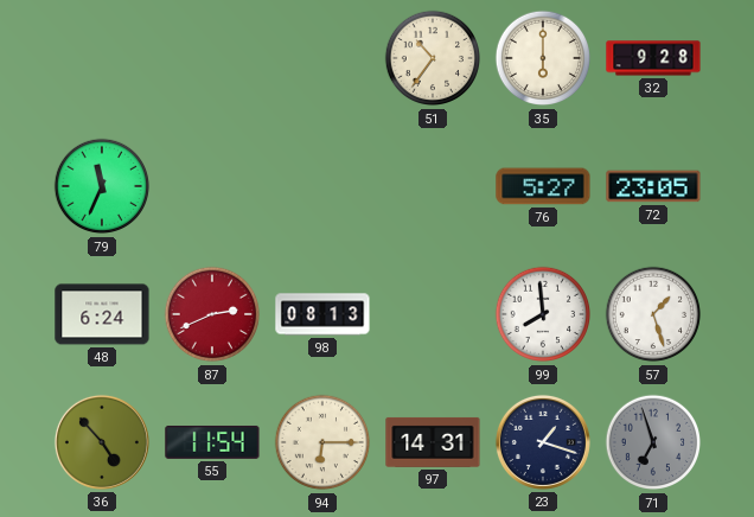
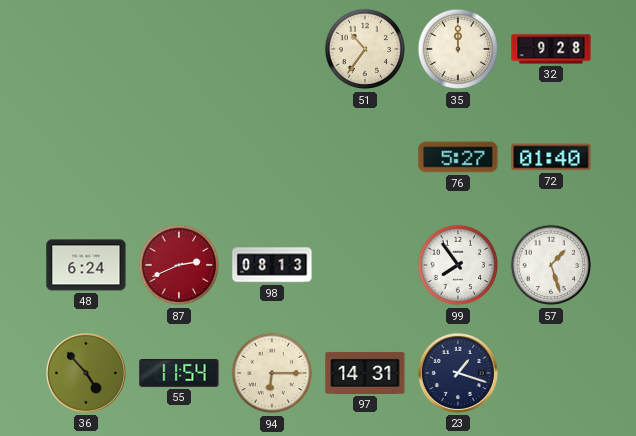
35: 6:00 -> 12:00
79: 11:34 -> none
72: 23:05 -> 01:40
99: 7:59 -> 7:54
71: 6:57 -> none
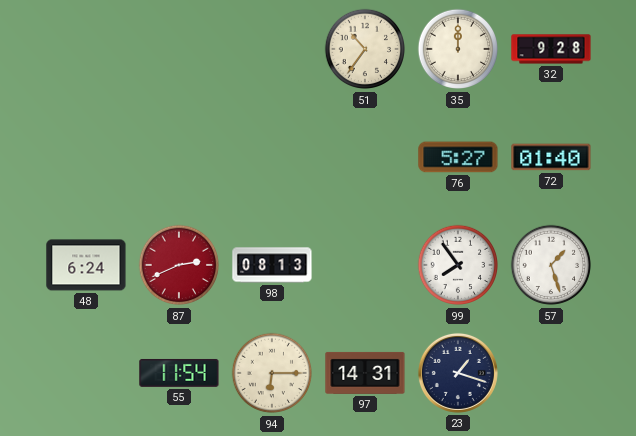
36: 4:53 -> none
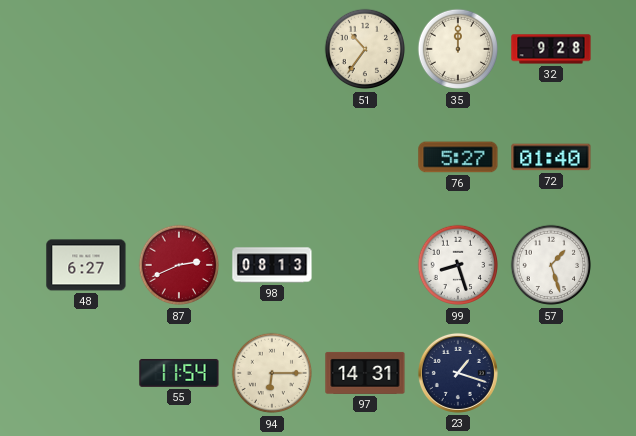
48: 6:24 -> 6:27
99: 7:54 -> 8:27
